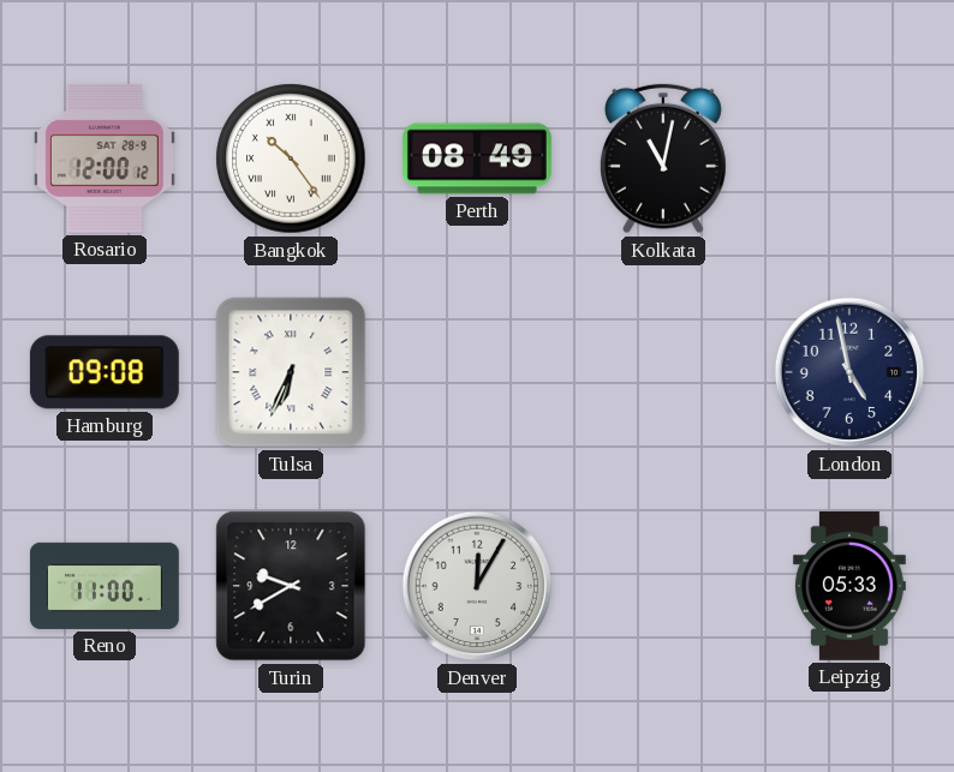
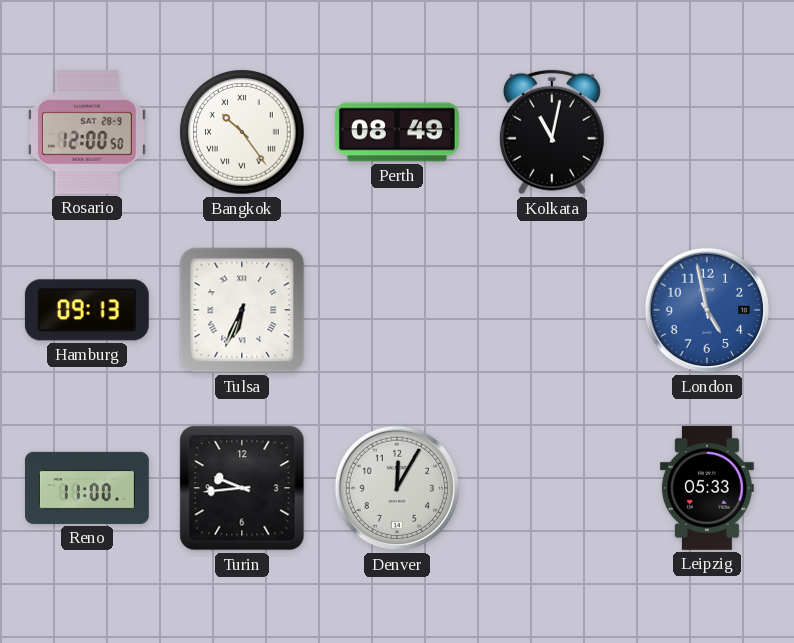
Rosario: 12:00:12 -> 12:00:50
Hamburg: 09:08 -> 09:13
London dial: navy -> blue
Turin: 9:40 -> 9:44
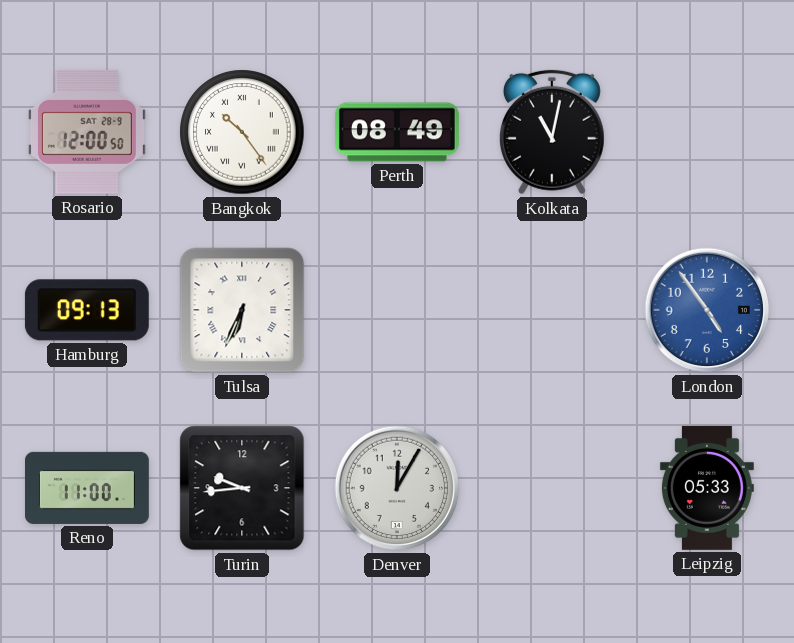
London: 4:58 -> 4:54
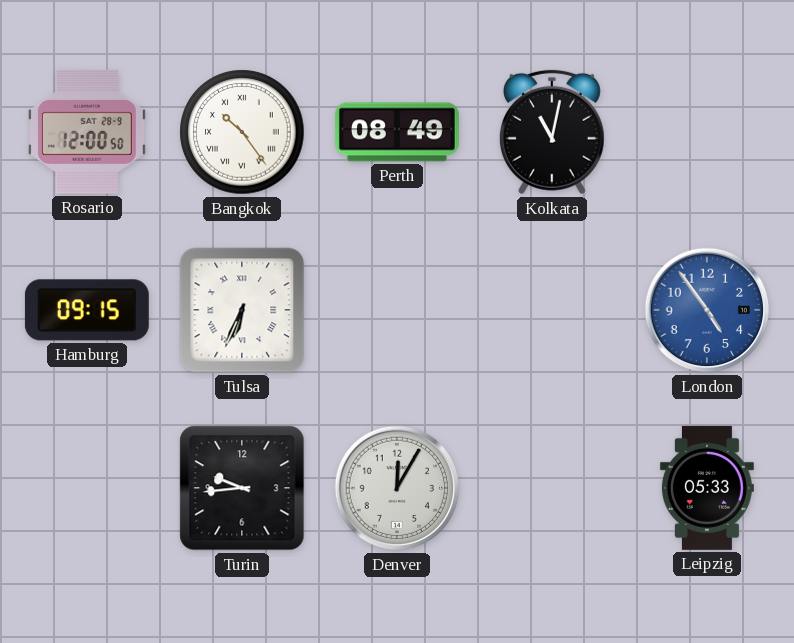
Hamburg: 09:13 -> 09:15
Reno: 11:00 -> none
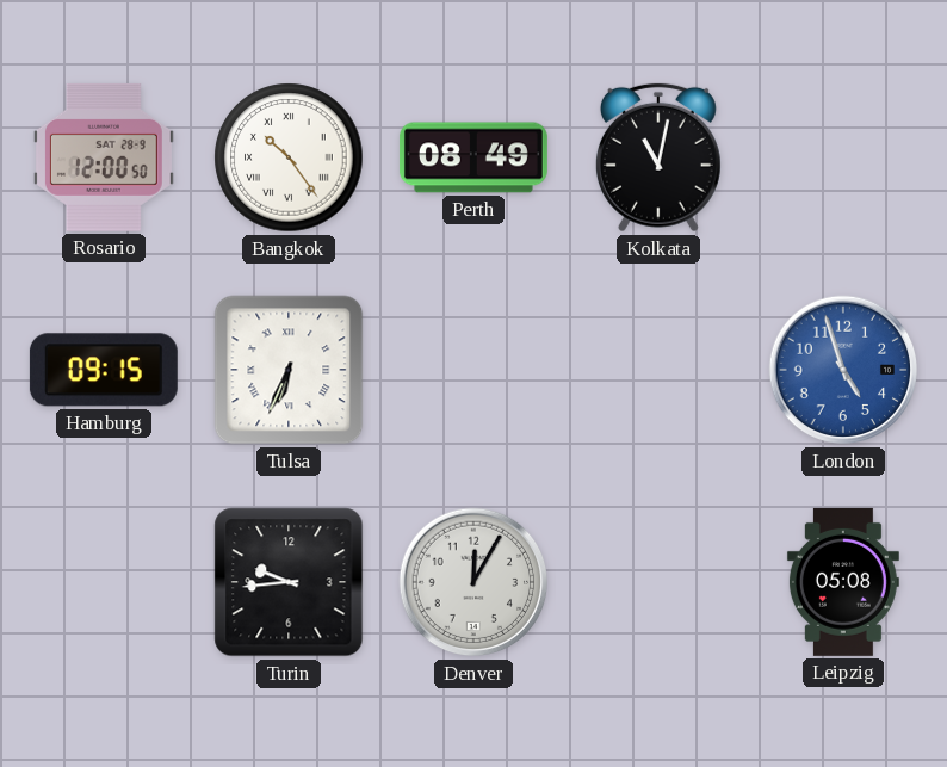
London: 4:54 -> 4:57
Leipzig: 05:33 -> 05:08
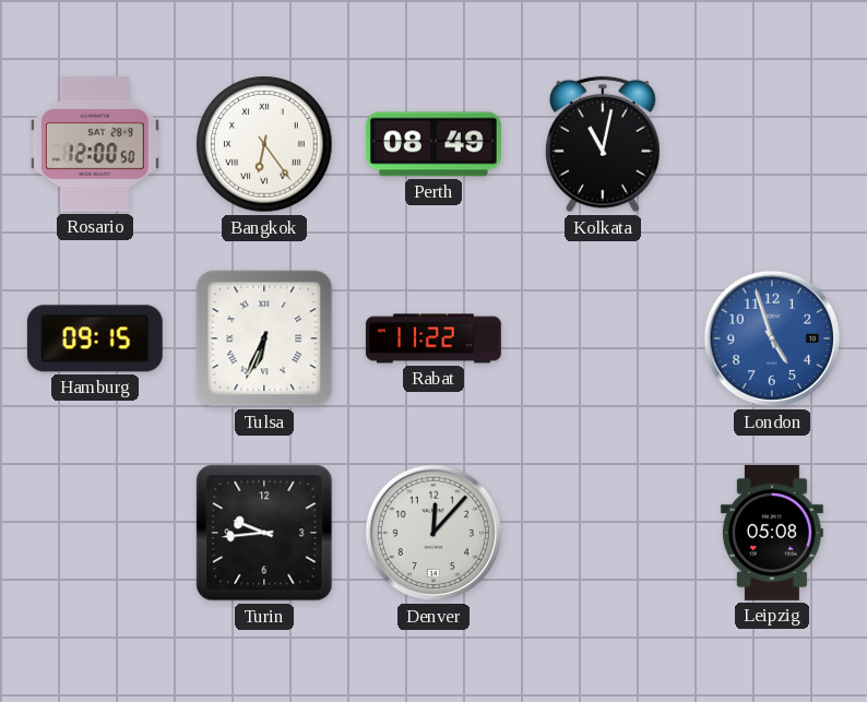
Bangkok: 10:24 -> 6:24
Rabat: none -> 11:22
Denver: 12:05 -> 12:07
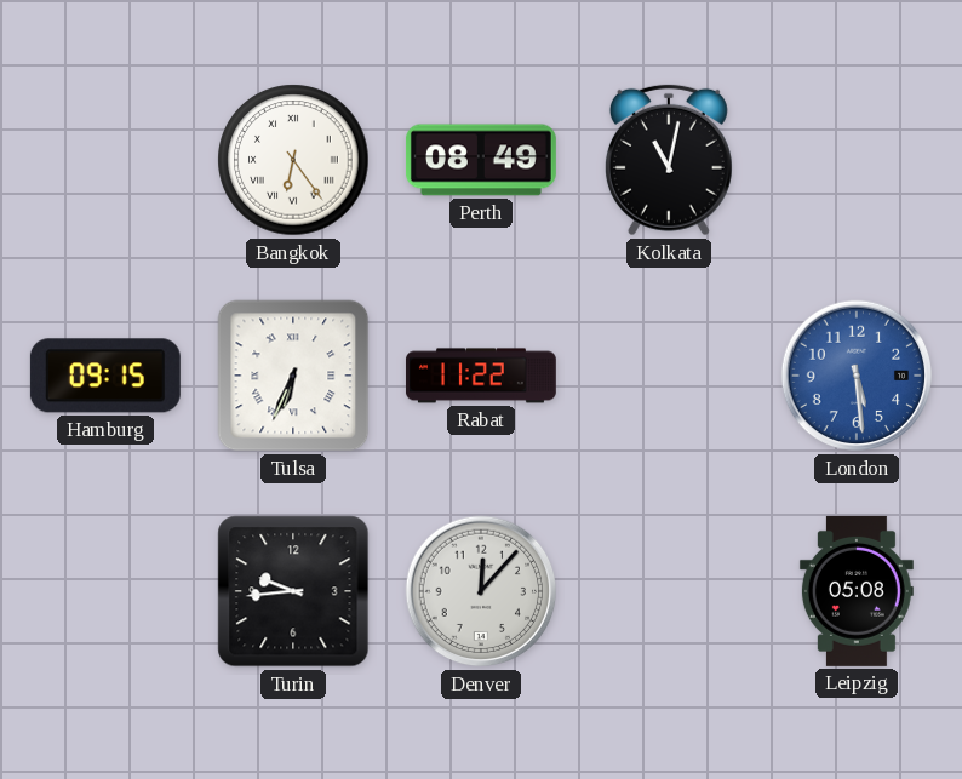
Rosario: 12:00 -> none
London: 4:57 -> 5:29
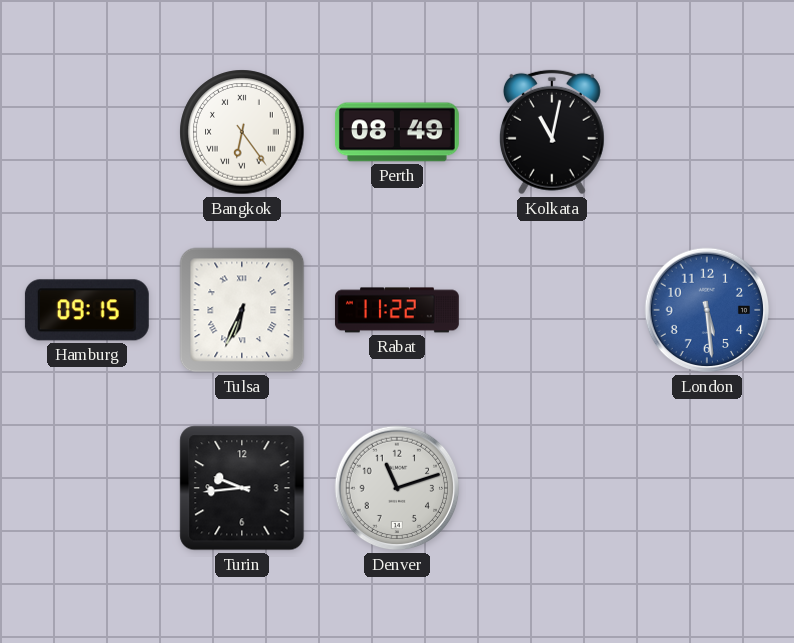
Denver: 12:07 -> 11:12
Leipzig: 05:08 -> none
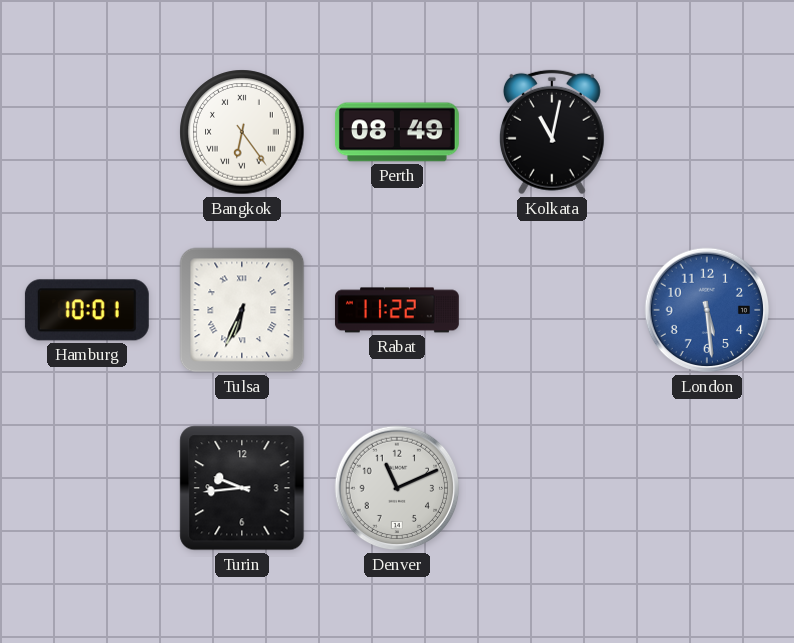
Hamburg: 09:15 -> 10:01
Denver: 11:12 -> 11:11
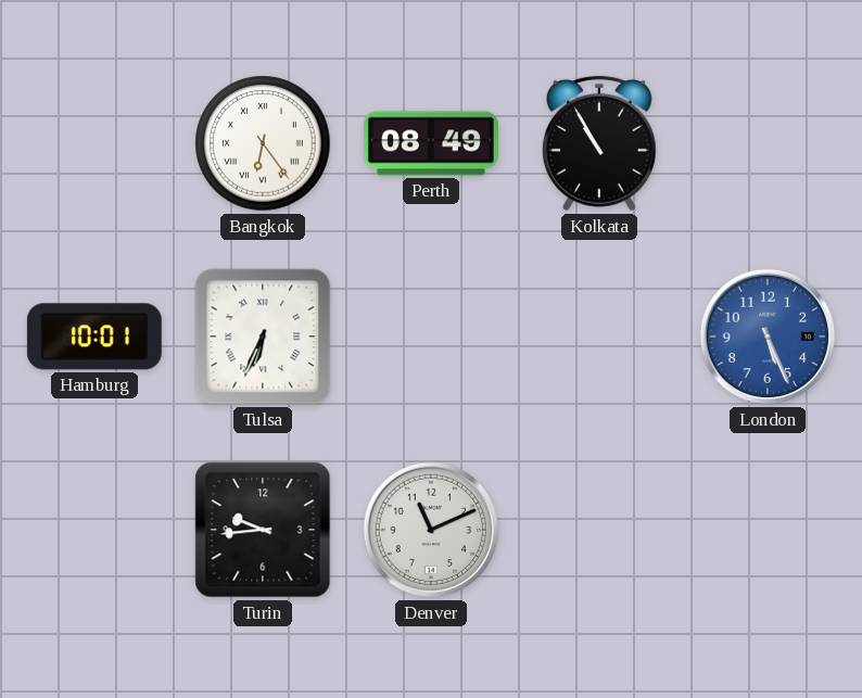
Kolkata: 11:02 -> 10:55
Rabat: 11:22 -> none
London: 5:29 -> 5:26
